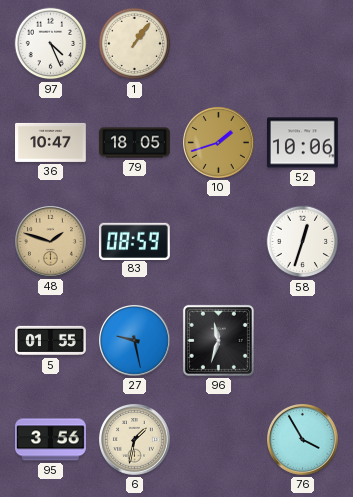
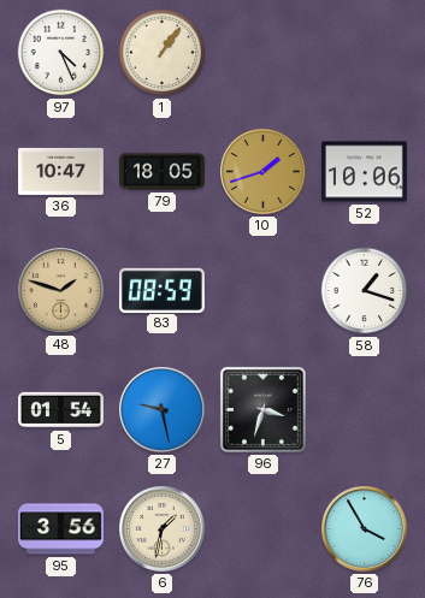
58: 12:33 -> 1:18
5: 01:55 -> 01:54
96: 11:33 -> 3:33
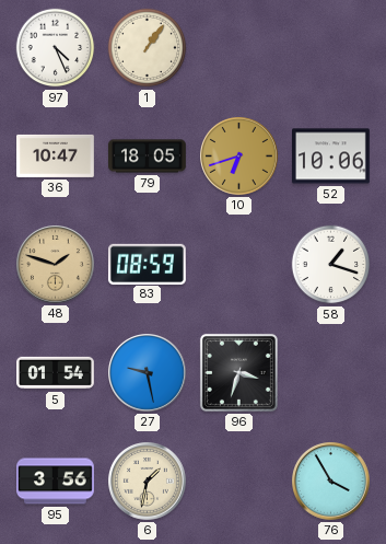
10: 1:42 -> 6:42
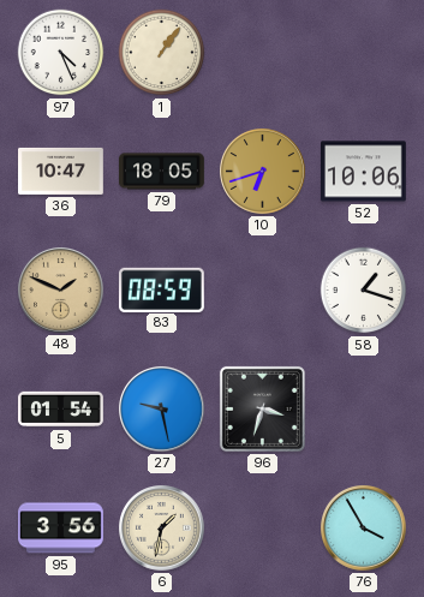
48: 1:48 -> 1:49
